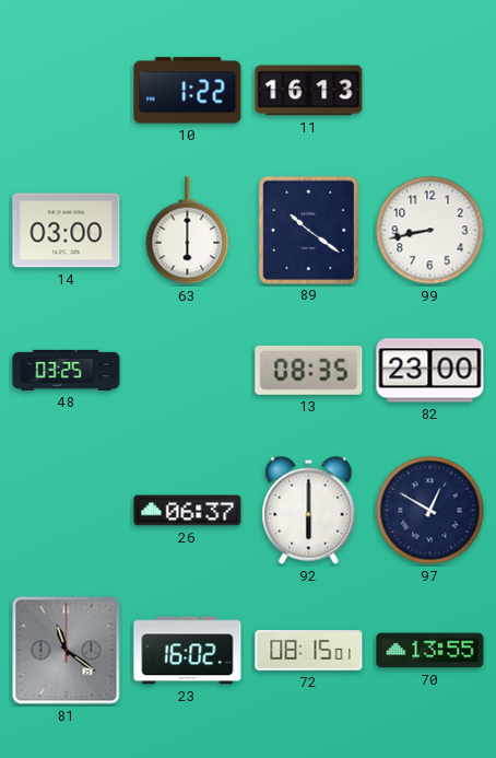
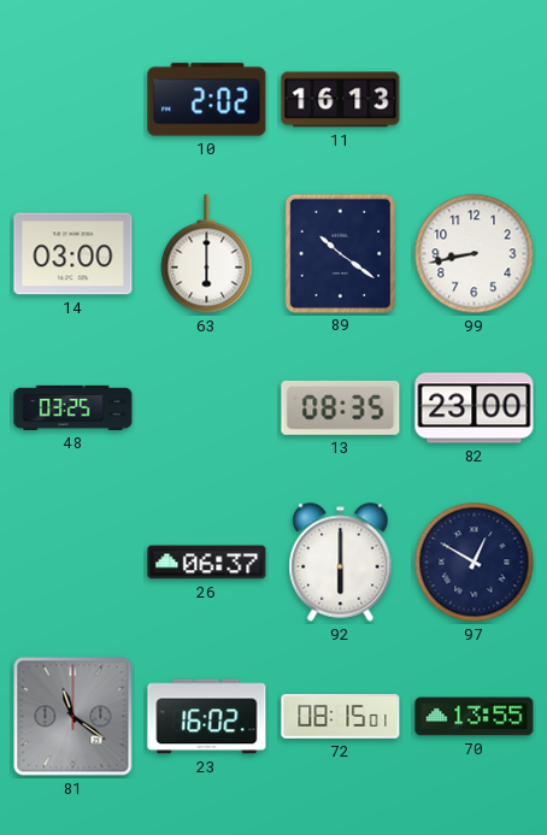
10: 1:22 -> 2:02
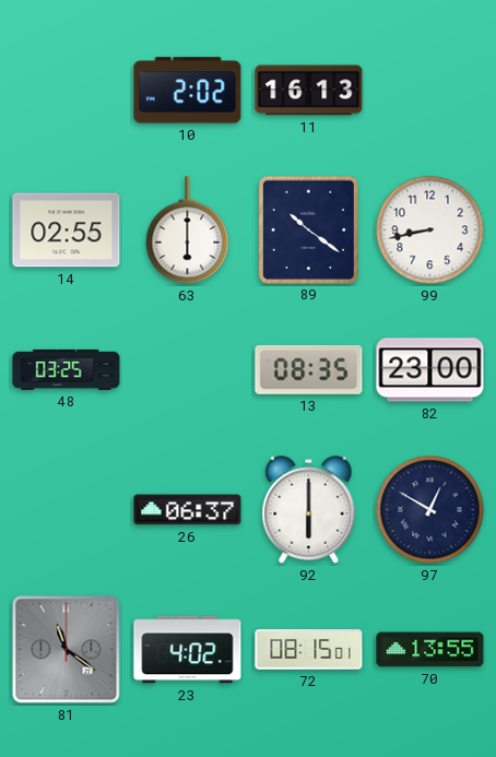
14: 03:00 -> 02:55
23: 16:02 -> 4:02
